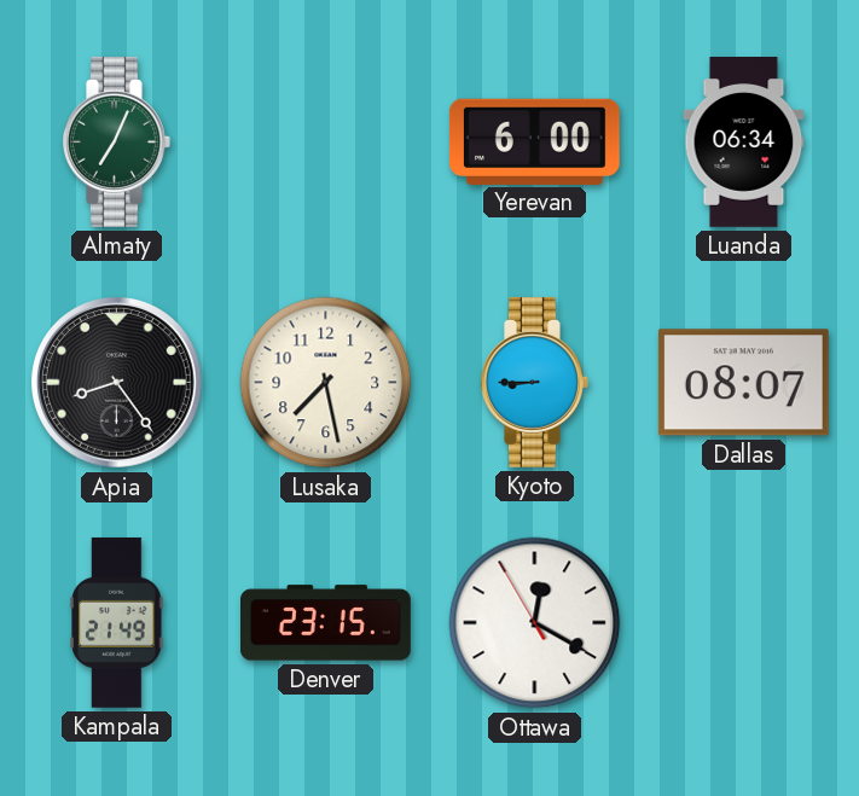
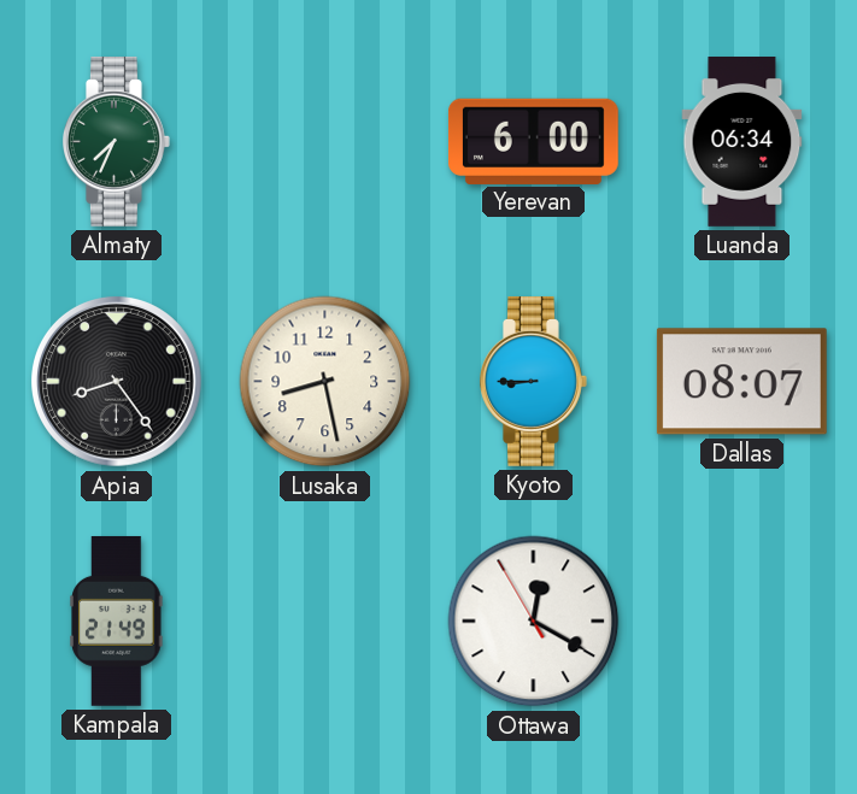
Almaty: 7:04 -> 7:34
Lusaka: 7:28 -> 8:28
Denver: 23:15 -> none
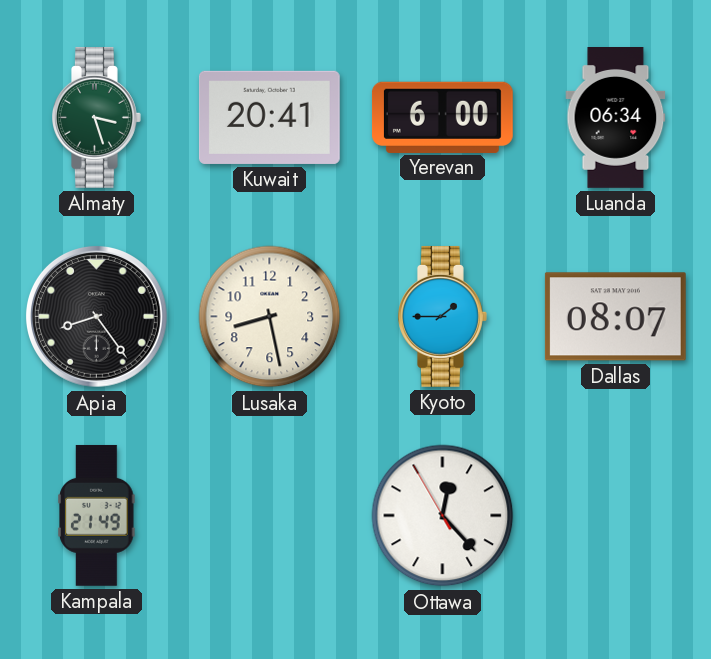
Almaty: 7:34 -> 3:27
Kuwait: none -> 20:41
Kyoto: 8:45 -> 1:45
Ottawa: 12:19 -> 12:22
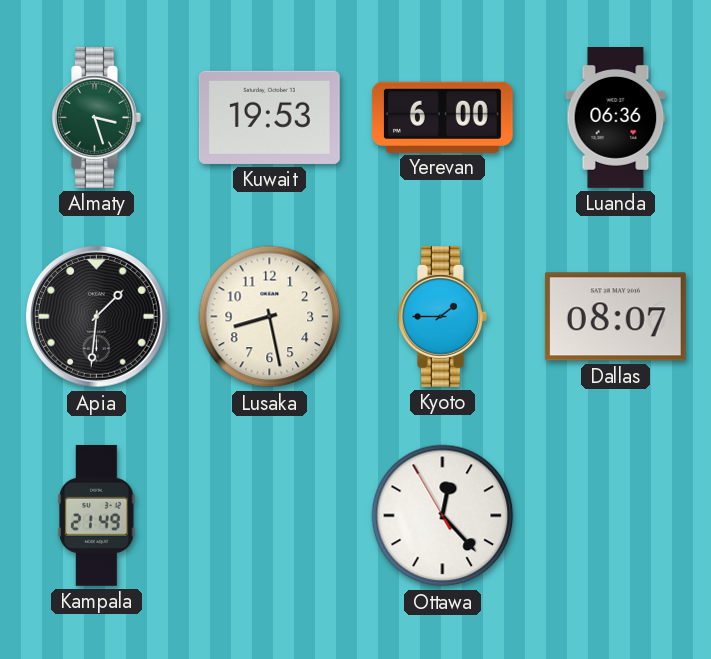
Kuwait: 20:41 -> 19:53
Luanda: 06:34 -> 06:36
Apia: 8:24 -> 1:31
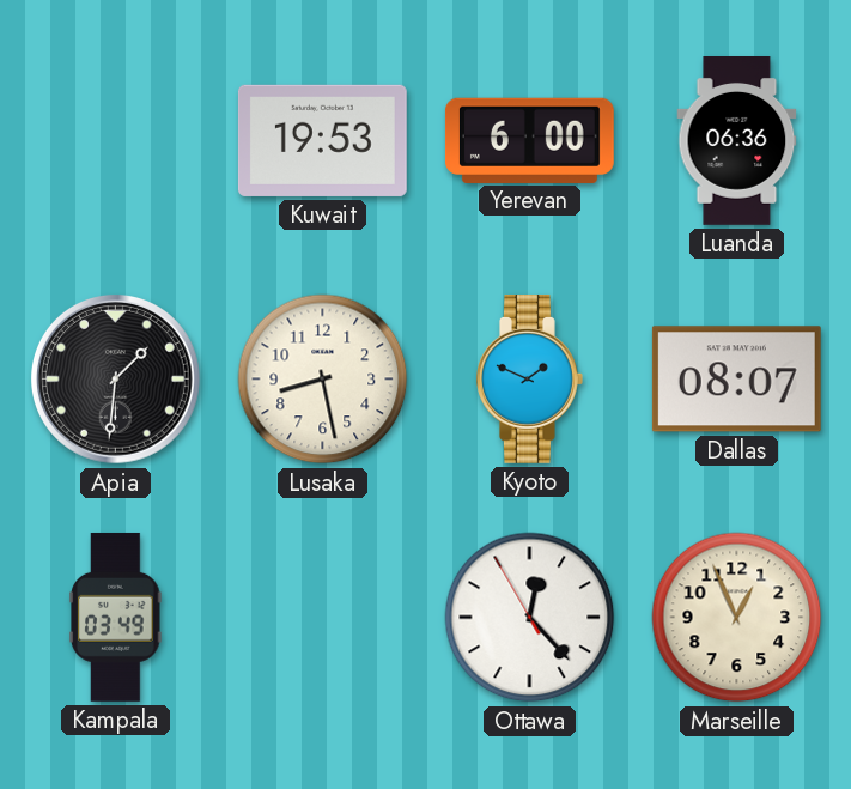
Almaty: 3:27 -> none
Kyoto: 1:45 -> 1:49
Kampala: 21:49 -> 03:49
Marseille: none -> 12:56
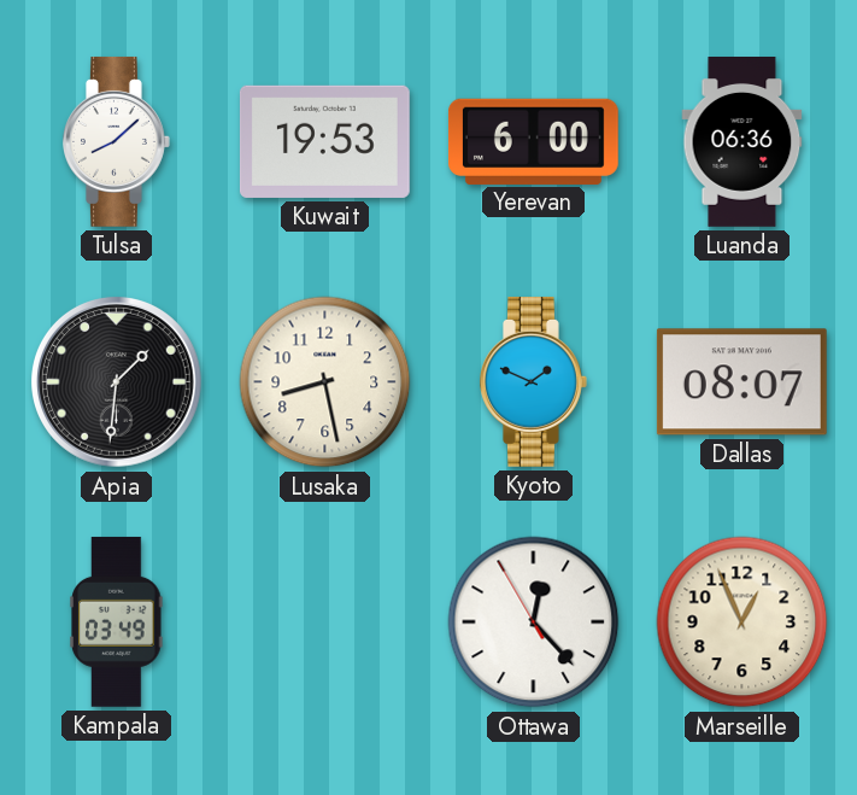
Tulsa: none -> 8:08
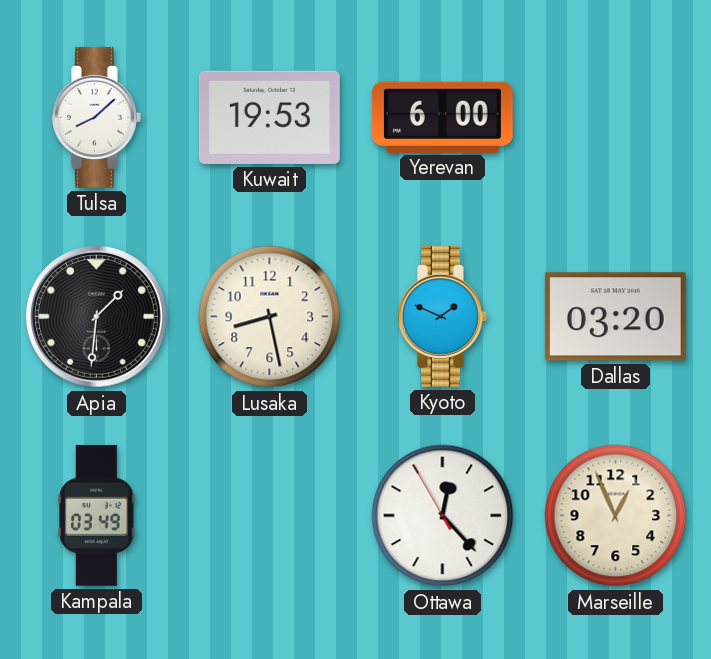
Luanda: 06:36 -> none
Dallas: 08:07 -> 03:20
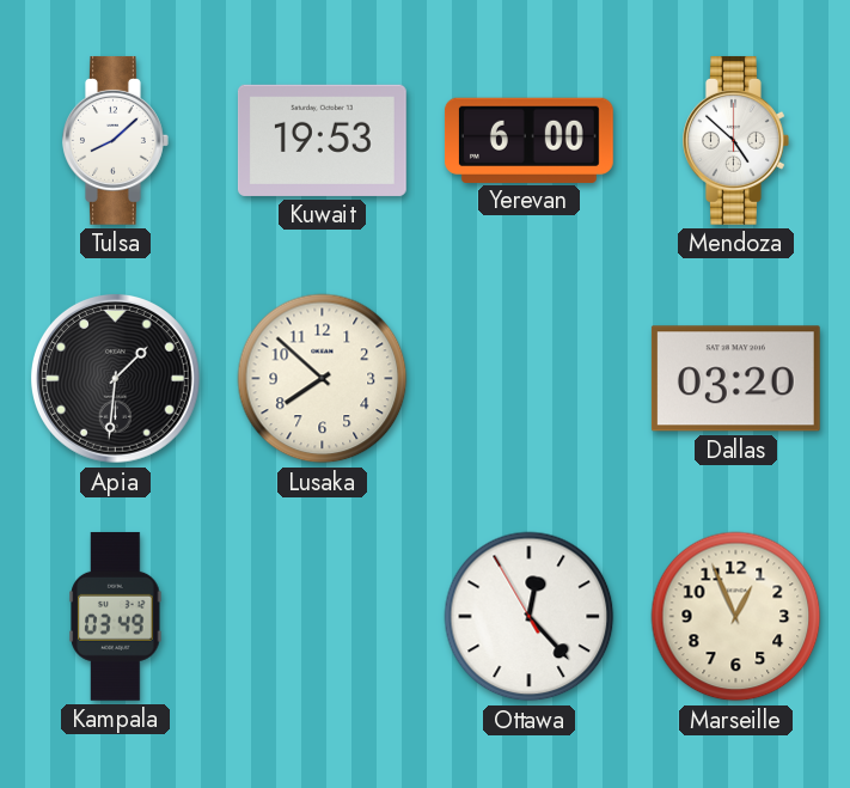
Mendoza: none -> 4:52
Lusaka: 8:28 -> 7:52
Kyoto: 1:49 -> none
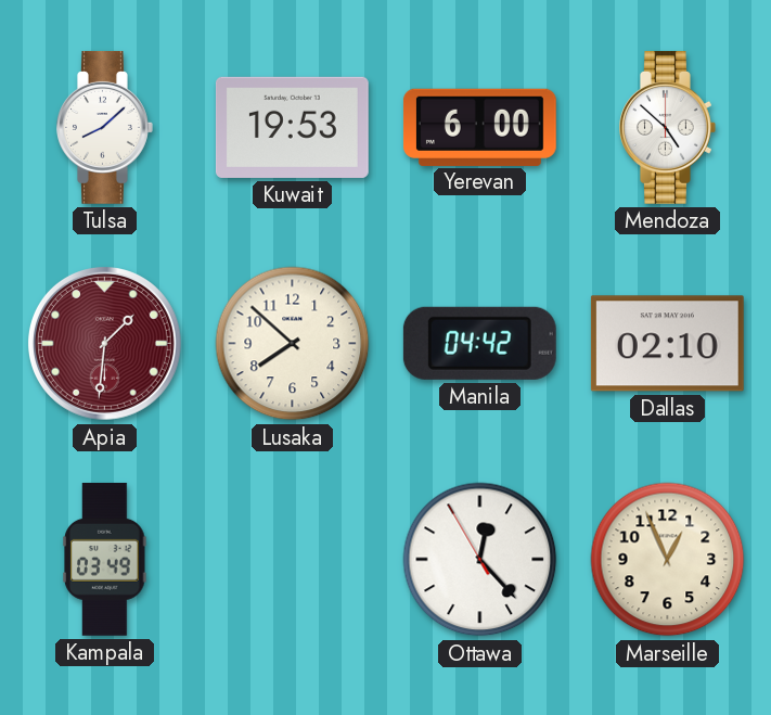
Apia dial: black -> burgundy
Manila: none -> 04:42
Dallas: 03:20 -> 02:10
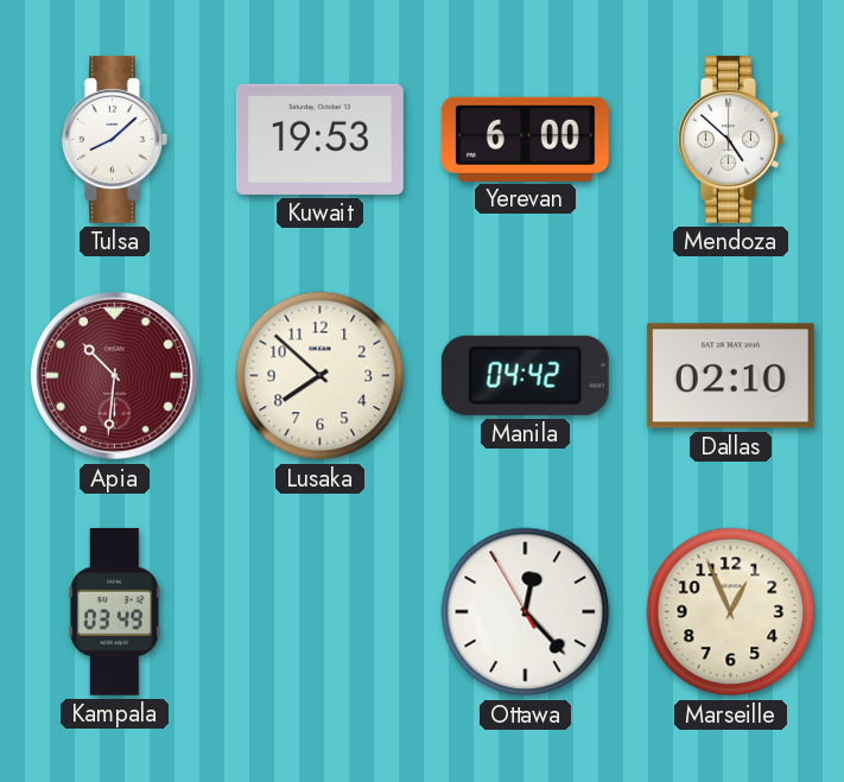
Apia: 1:31 -> 10:31
